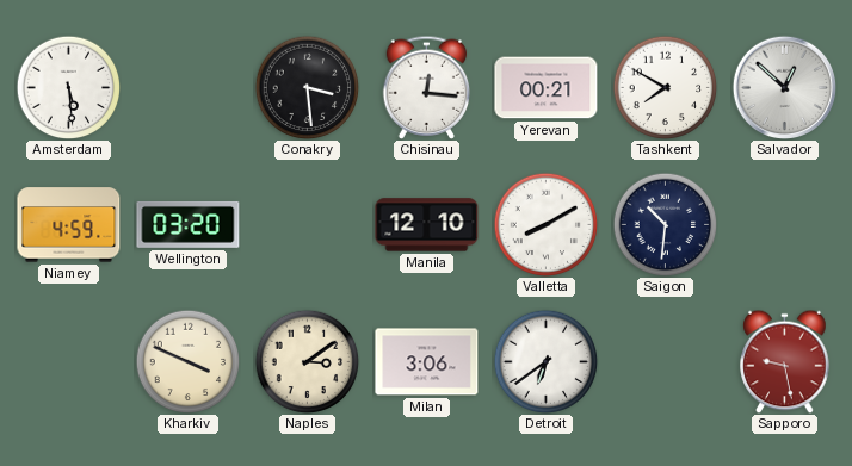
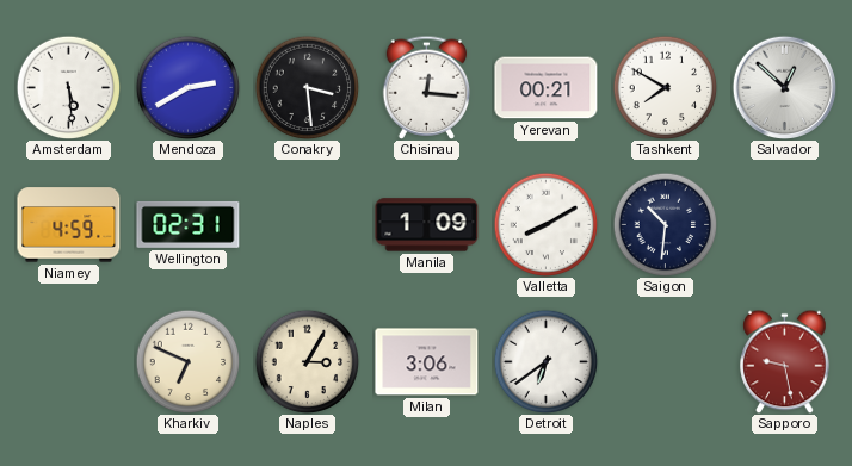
Mendoza: none -> 2:40
Wellington: 03:20 -> 02:31
Manila: 12:10 -> 1:09
Kharkiv: 3:49 -> 6:49
Naples: 3:09 -> 3:05
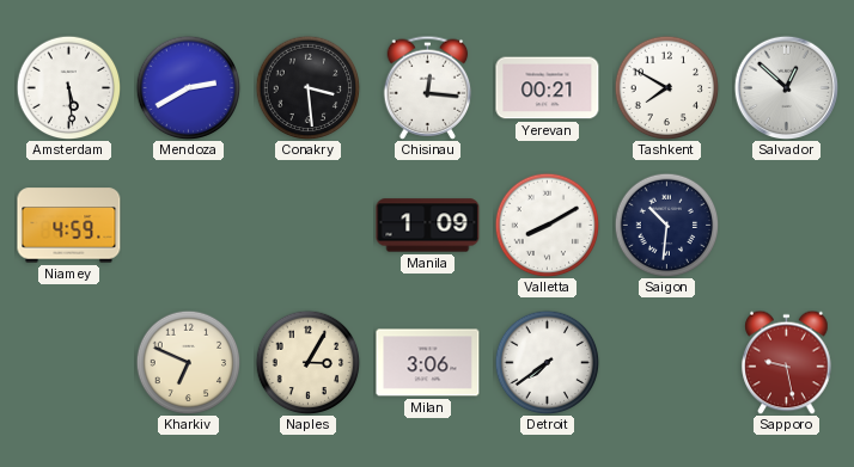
Wellington: 02:31 -> none
Detroit: 6:39 -> 7:39
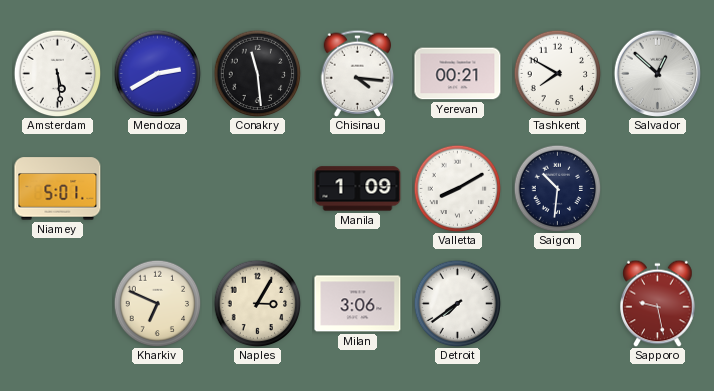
Conakry: 3:29 -> 11:29
Chisinau: 12:16 -> 4:16
Niamey: 4:59 -> 5:01
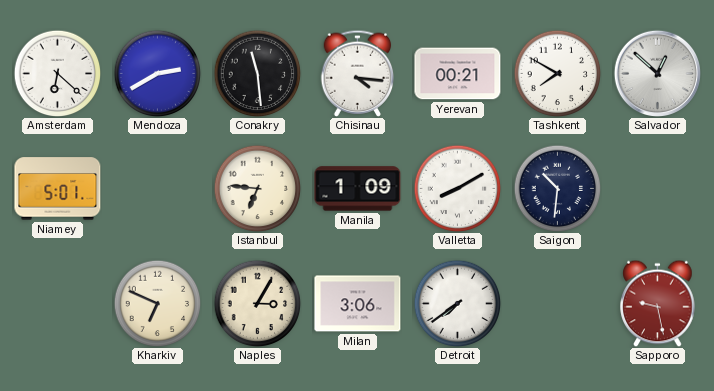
Amsterdam: 5:29 -> 6:22
Istanbul: none -> 6:46
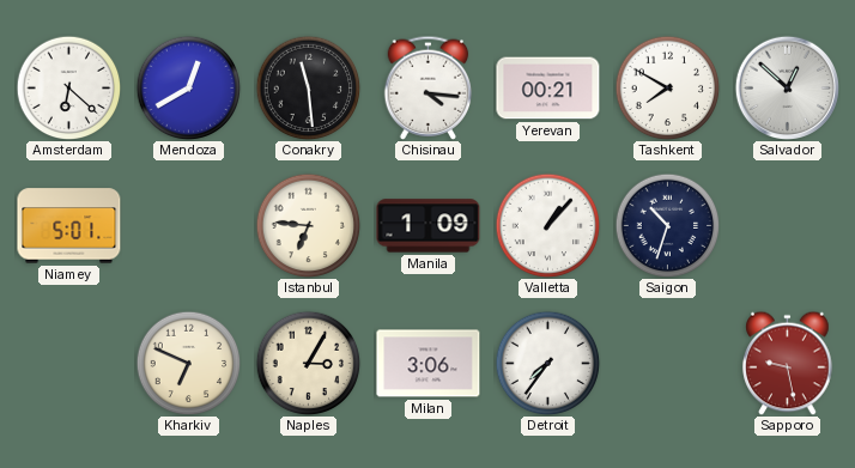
Mendoza: 2:40 -> 12:40
Valletta: 8:10 -> 1:07
Saigon: 10:31 -> 10:33
Detroit: 7:39 -> 7:36
